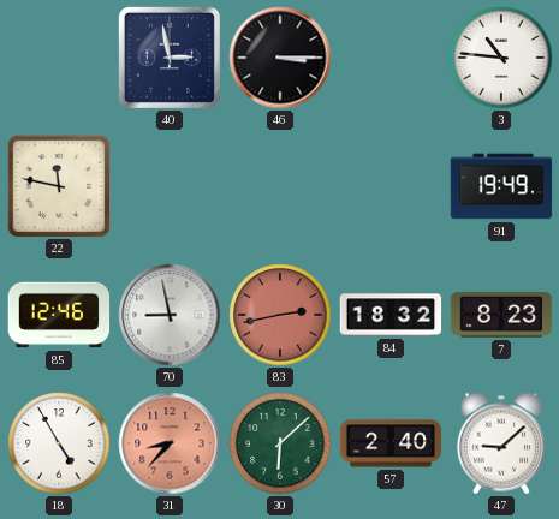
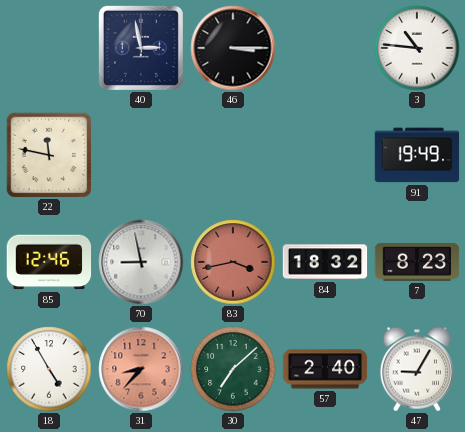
83: 2:43 -> 3:43
30: 6:08 -> 7:08
47: 9:08 -> 9:05
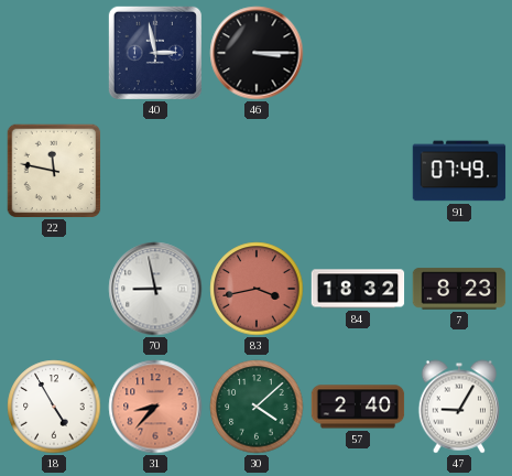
3: 10:46 -> none
91: 19:49 -> 07:49
85: 12:46 -> none
30: 7:08 -> 4:08
